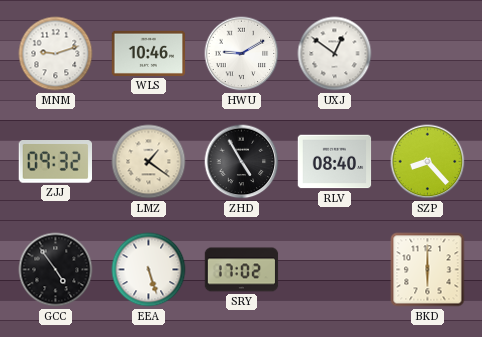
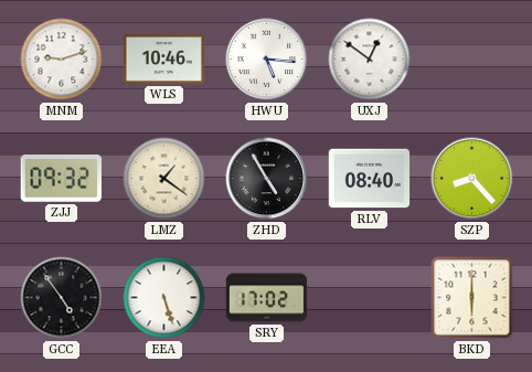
HWU: 9:10 -> 5:16
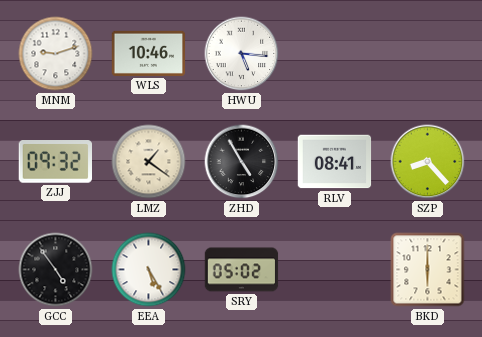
UXJ: 12:51 -> none
RLV: 08:40 -> 08:41
EEA: 5:27 -> 5:25
SRY: 17:02 -> 05:02
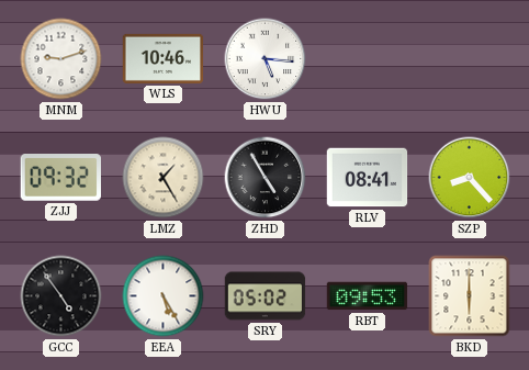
LMZ: 1:21 -> 1:25
RBT: none -> 09:53
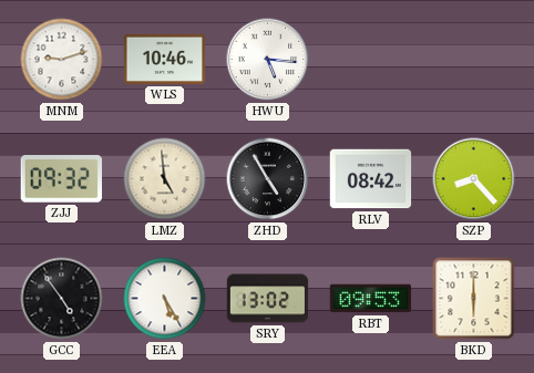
LMZ: 1:25 -> 4:59
RLV: 08:41 -> 08:42
SRY: 05:02 -> 13:02
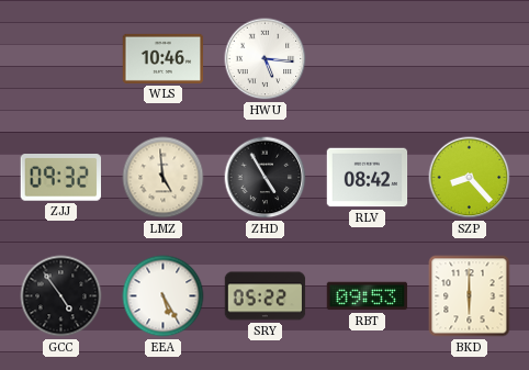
MNM: 9:12 -> none
SRY: 13:02 -> 05:22
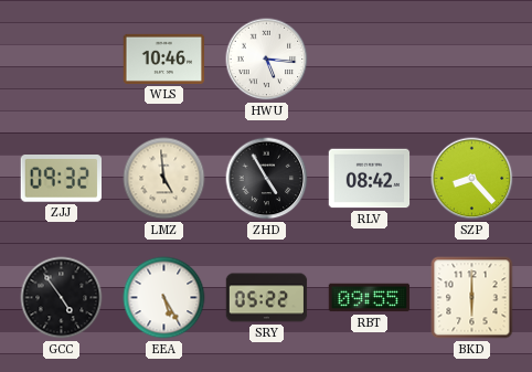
RBT: 09:53 -> 09:55
